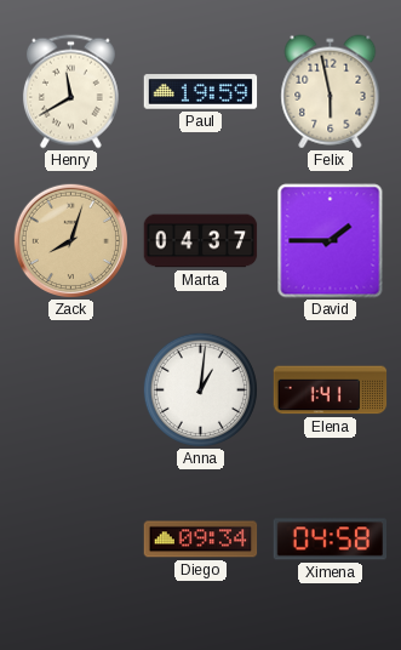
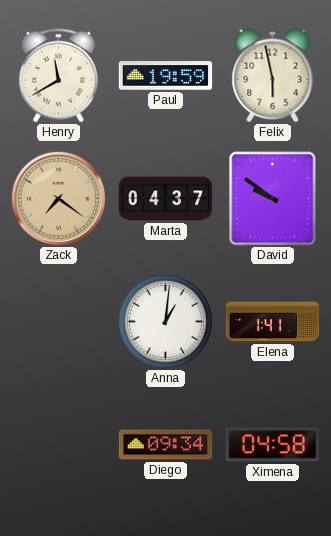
Zack: 8:03 -> 7:21
David: 1:45 -> 9:51
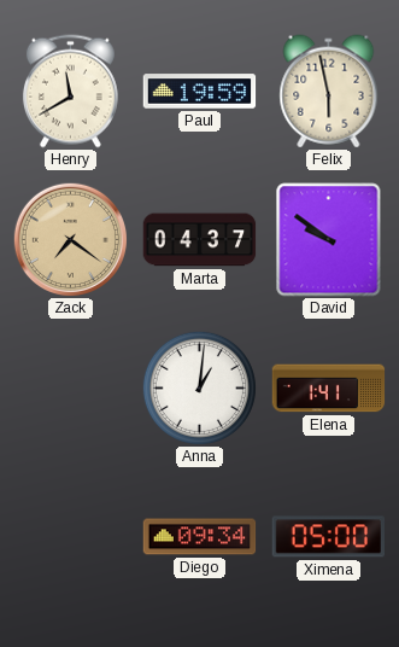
Ximena: 04:58 -> 05:00
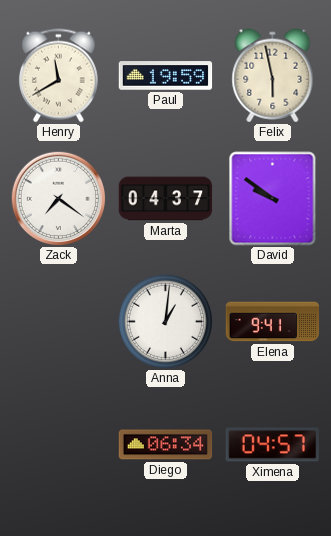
Zack dial: champagne -> white
Elena: 1:41 -> 9:41
Diego: 09:34 -> 06:34
Ximena: 05:00 -> 04:57
